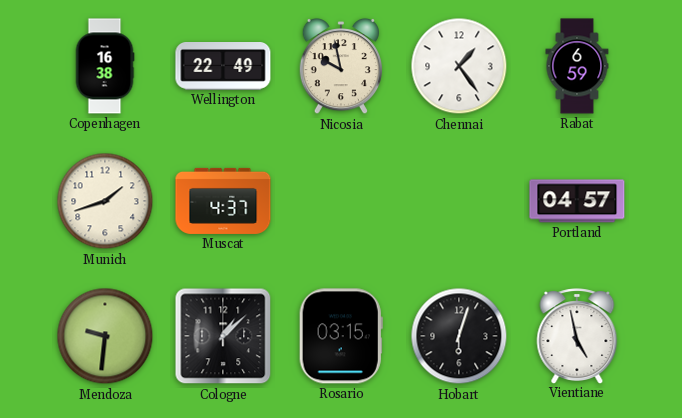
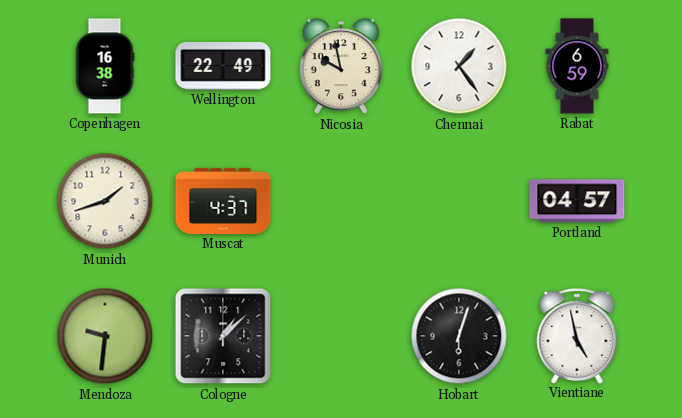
Rosario: 03:15 -> none
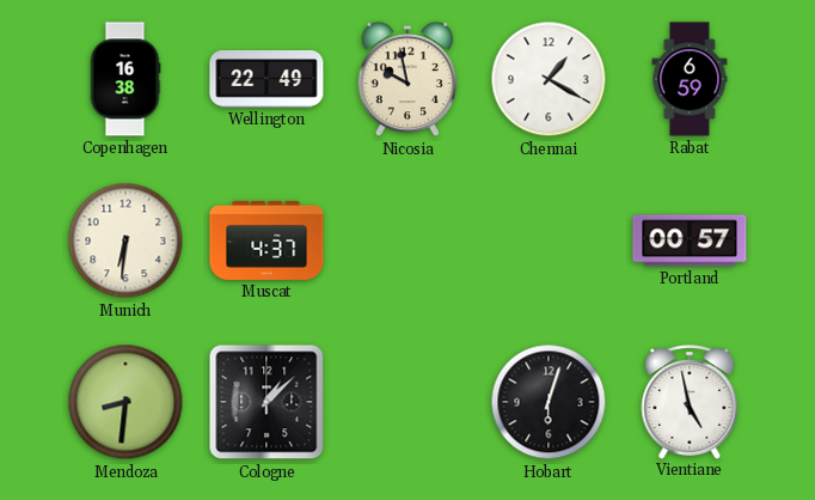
Chennai: 1:24 -> 1:20
Munich: 1:42 -> 6:31
Portland: 04:57 -> 00:57
Mendoza: 9:31 -> 8:31
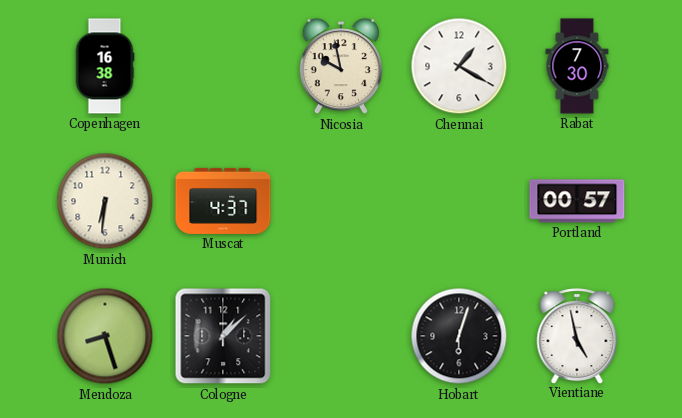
Wellington: 22:49 -> none
Rabat: 6:59 -> 7:30
Mendoza: 8:31 -> 8:27
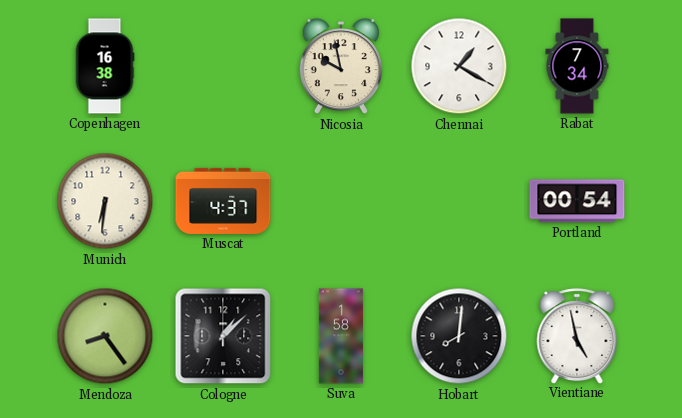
Rabat: 7:30 -> 7:34
Portland: 00:57 -> 00:54
Mendoza: 8:27 -> 8:24
Suva: none -> 1:58
Hobart: 6:03 -> 8:01
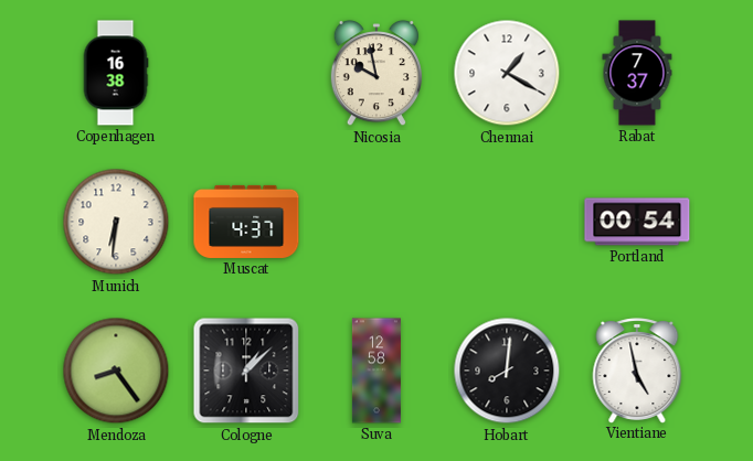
Rabat: 7:34 -> 7:37
Suva: 1:58 -> 12:58
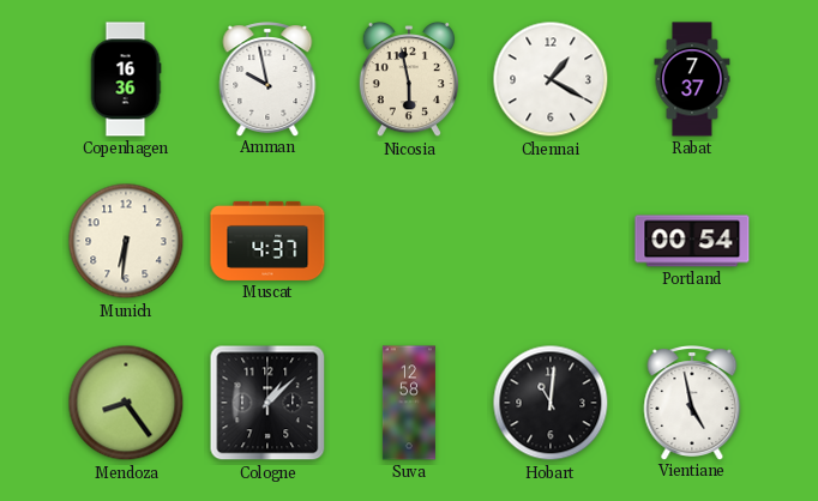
Copenhagen: 16:38 -> 16:36
Amman: none -> 9:58
Nicosia: 9:58 -> 5:58
Hobart: 8:01 -> 11:01
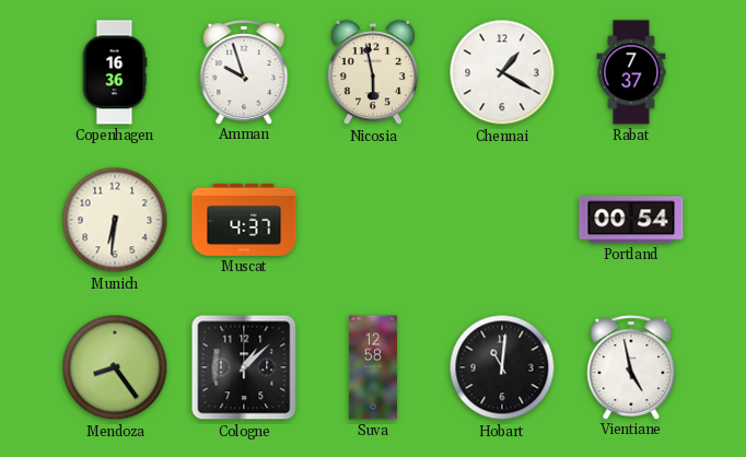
Amman: 9:58 -> 9:57
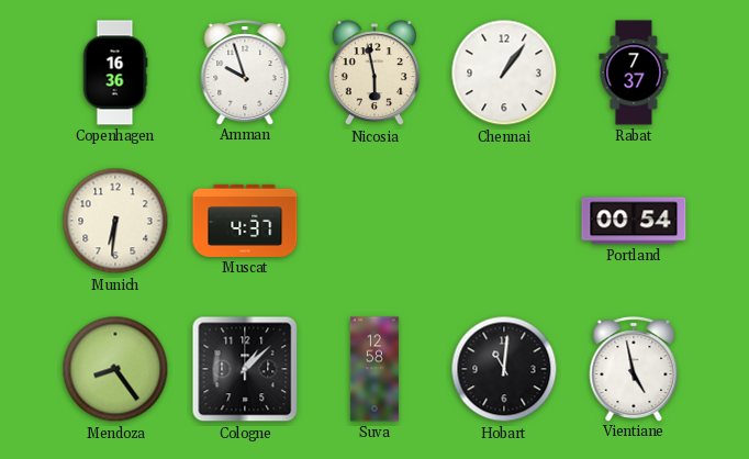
Chennai: 1:20 -> 1:06
